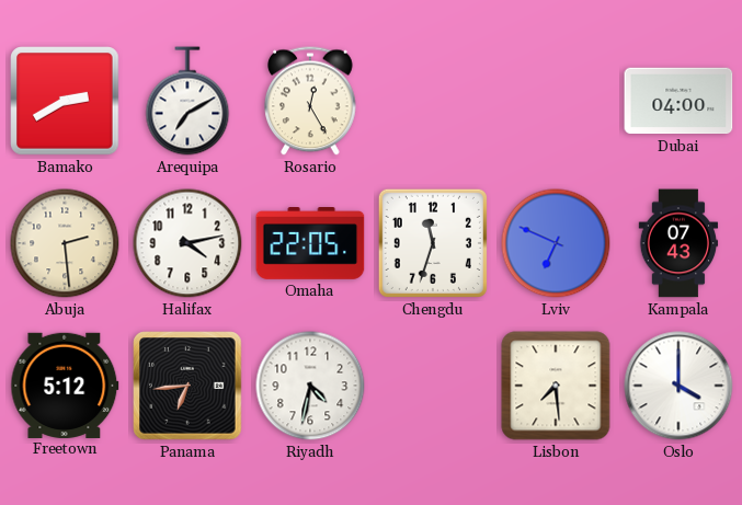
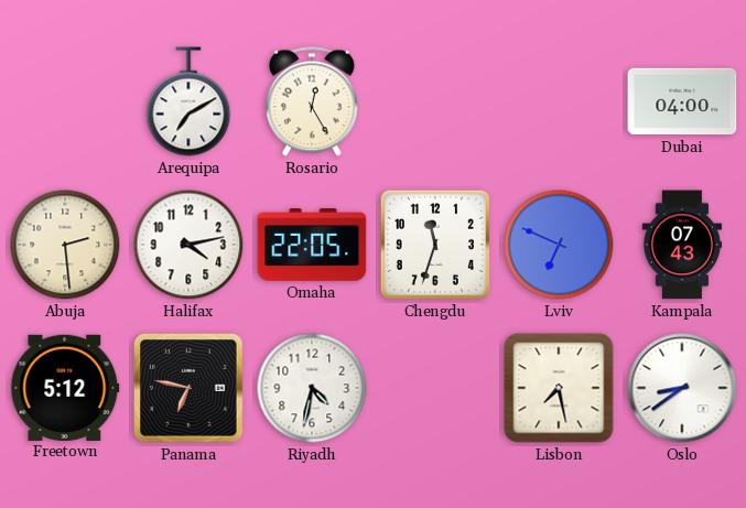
Bamako: 2:40 -> none
Panama: 6:44 -> 6:47
Lisbon: 7:29 -> 7:28
Oslo: 4:00 -> 8:39
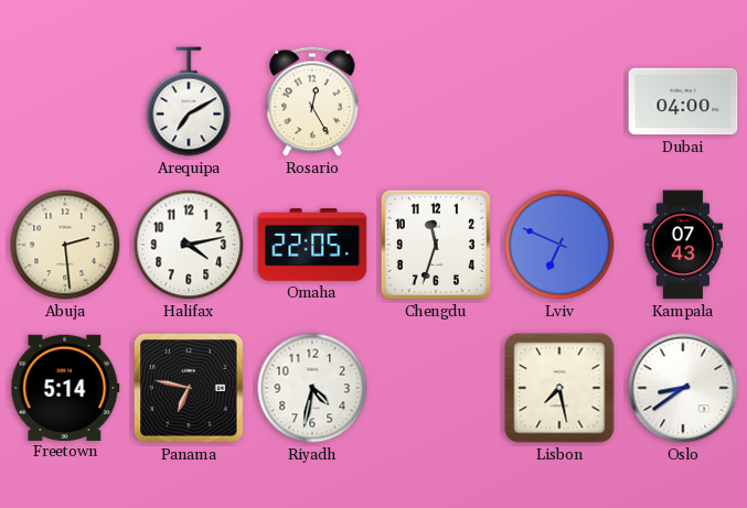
Freetown: 5:12 -> 5:14
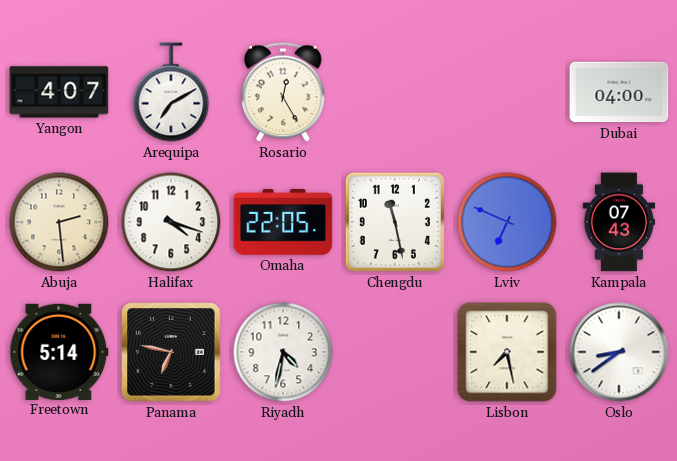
Yangon: none -> 4:07
Halifax: 4:13 -> 4:18
Chengdu: 11:33 -> 11:28
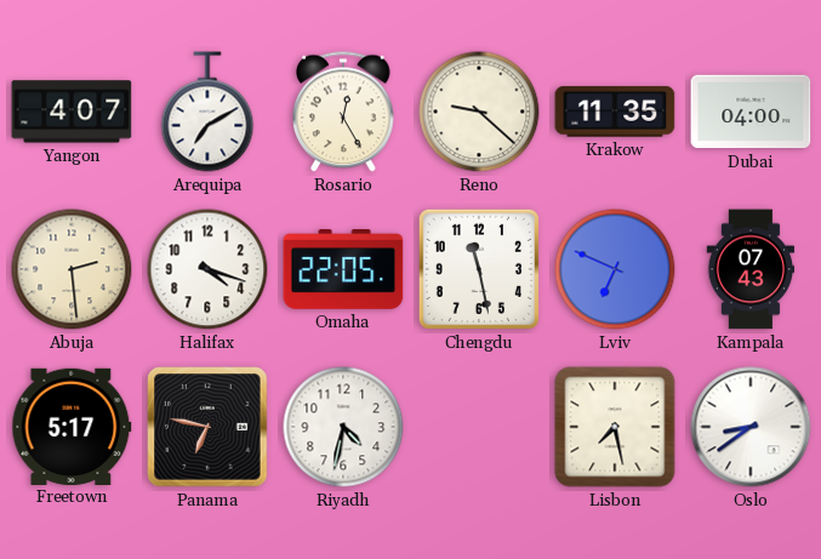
Reno: none -> 9:22
Krakow: none -> 11:35
Freetown: 5:14 -> 5:17
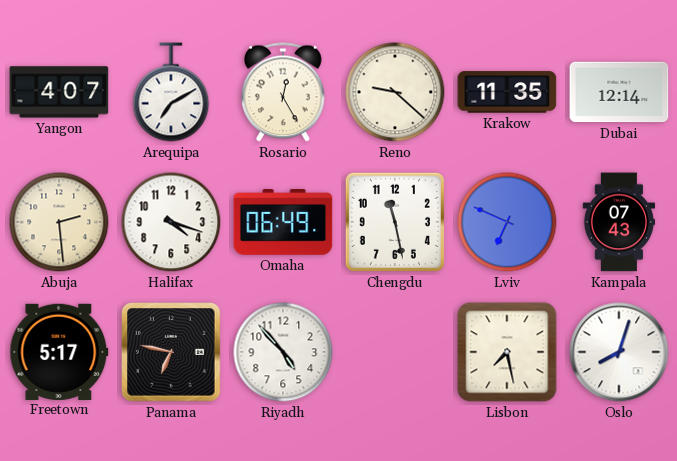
Dubai: 04:00 -> 12:14
Omaha: 22:05 -> 06:49
Riyadh: 4:32 -> 4:53
Oslo: 8:39 -> 8:03
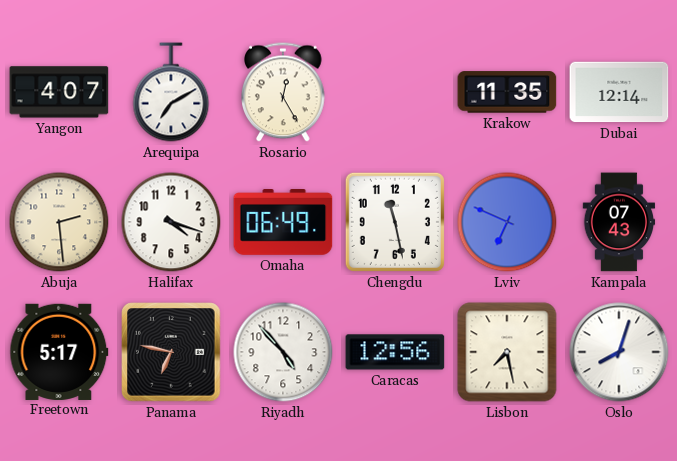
Reno: 9:22 -> none
Caracas: none -> 12:56
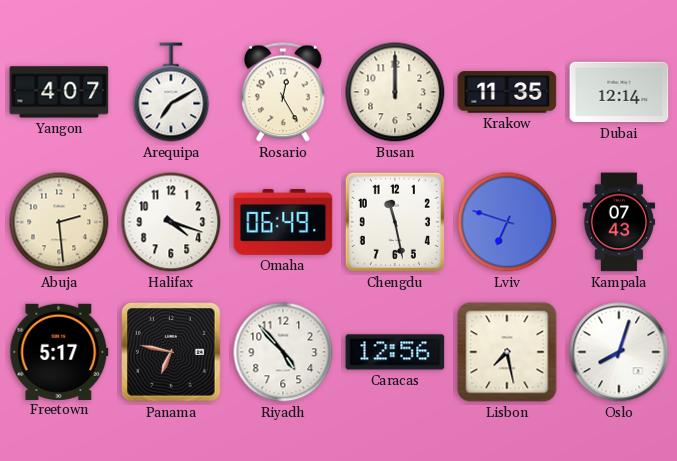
Busan: none -> 12:00
Lviv: 6:49 -> 6:48
